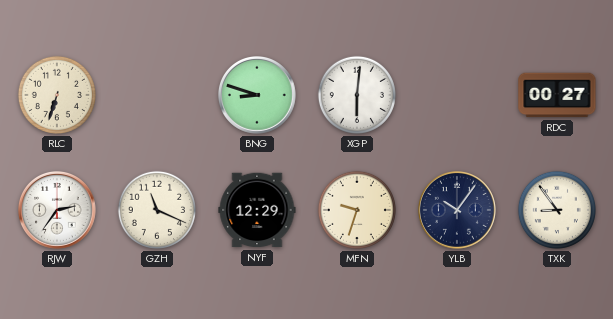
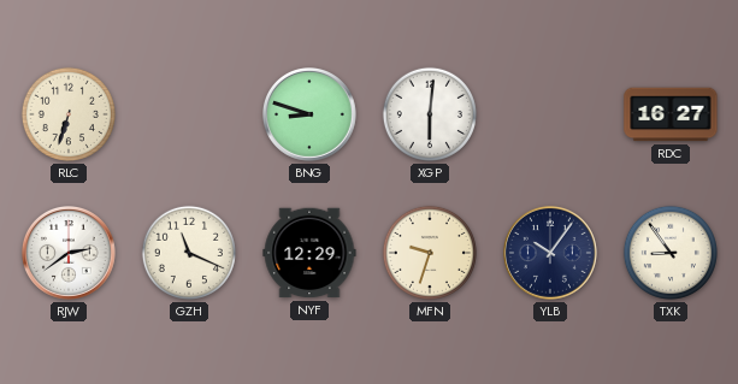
RDC: 00:27 -> 16:27
RJW: 2:36 -> 2:39
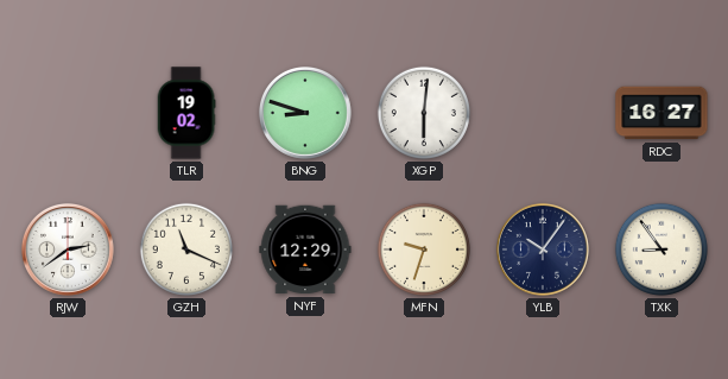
RLC: 6:33 -> none
TLR: none -> 19:02
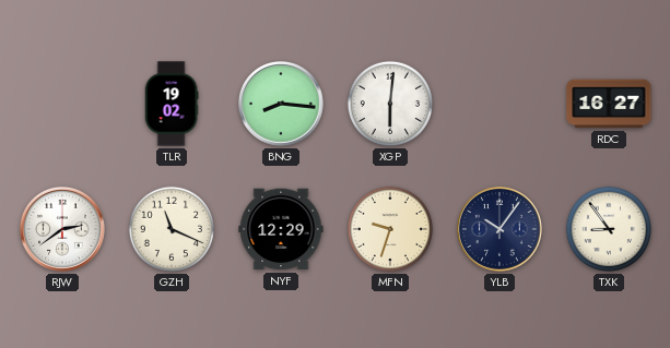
BNG: 8:48 -> 8:16
